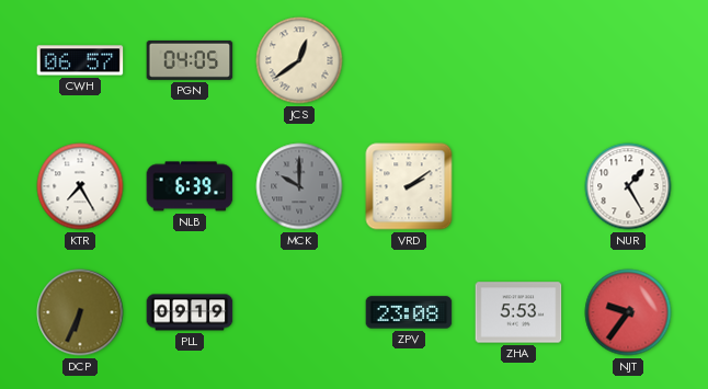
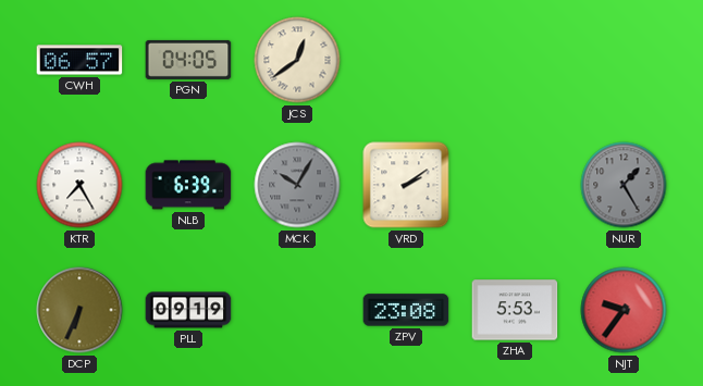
MCK: 10:00 -> 10:05
NUR dial: white -> grey
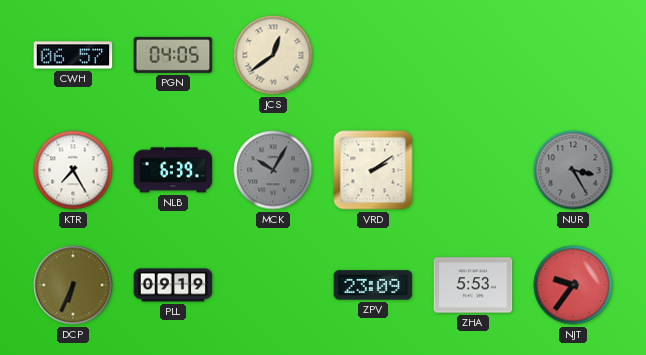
NUR: 1:25 -> 3:25
ZPV: 23:08 -> 23:09
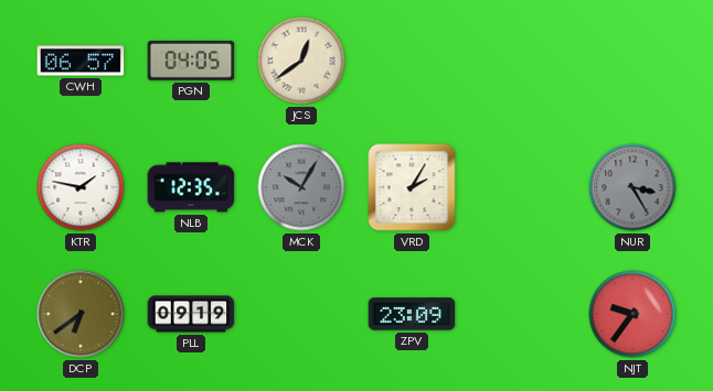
KTR: 7:25 -> 1:47
NLB: 6:39 -> 12:35
VRD: 2:09 -> 2:05
DCP: 6:34 -> 6:39
ZHA: 5:53 -> none
